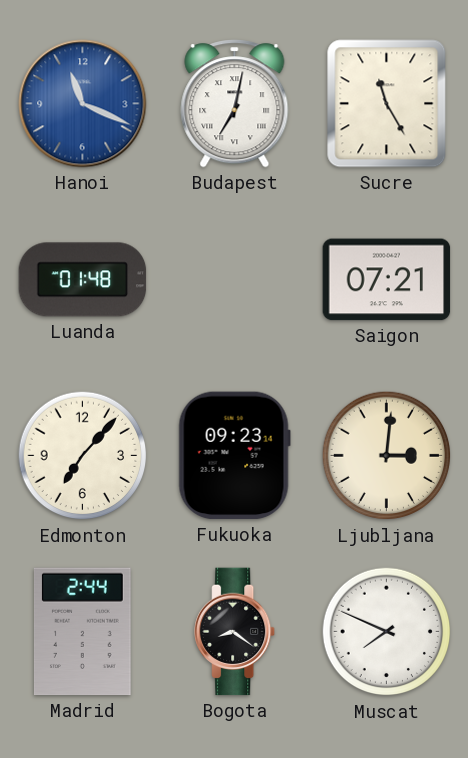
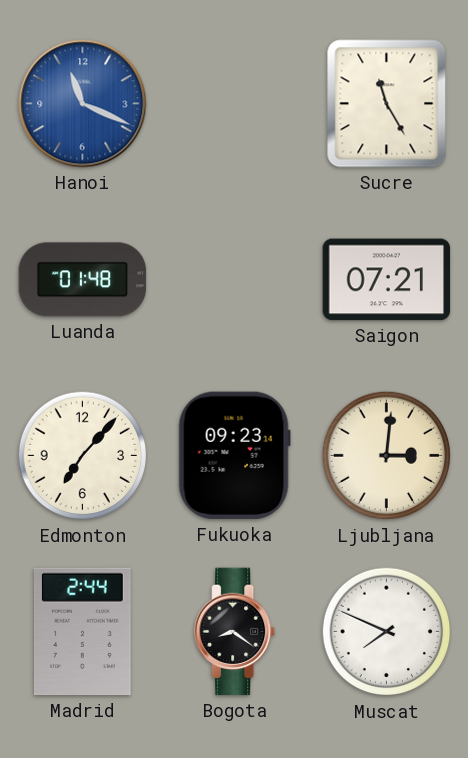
Budapest: 7:02 -> none
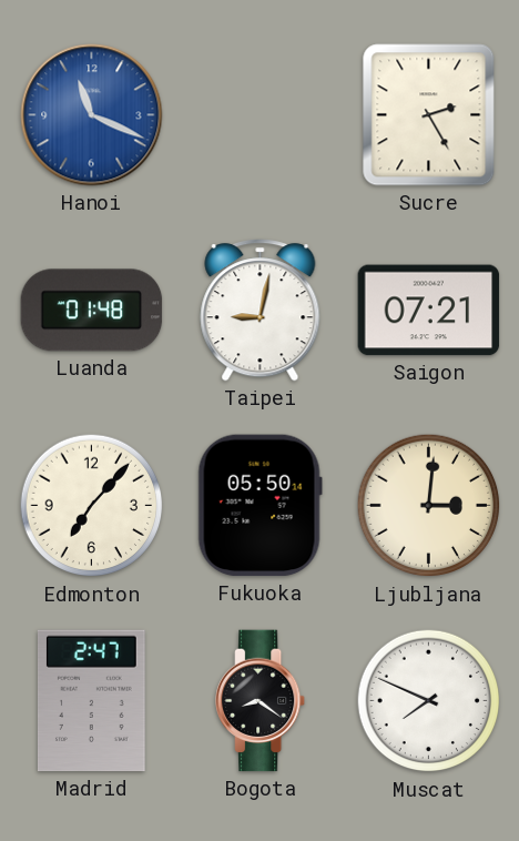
Sucre: 11:25 -> 2:25
Taipei: none -> 9:02
Fukuoka: 09:23 -> 05:50
Madrid: 2:44 -> 2:47
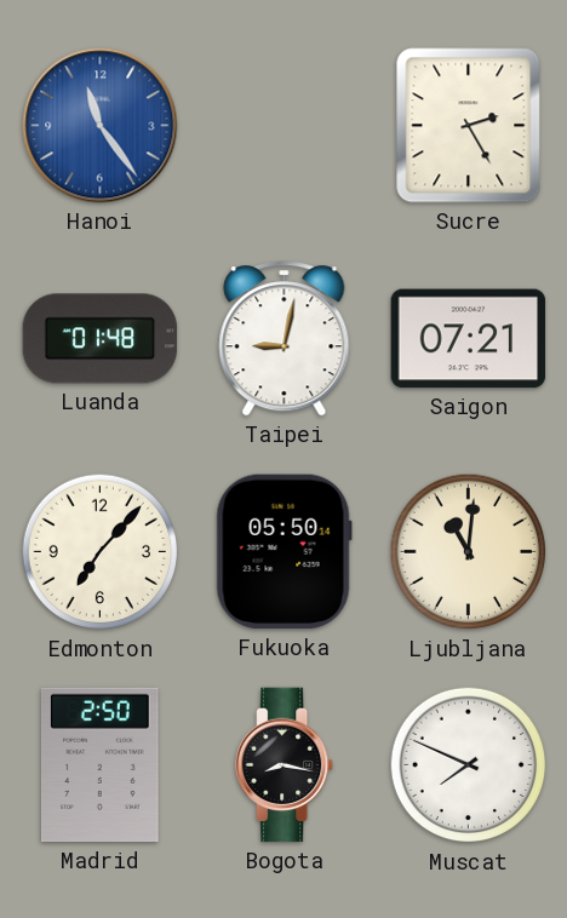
Hanoi: 11:19 -> 11:24
Ljubljana: 3:01 -> 11:01
Madrid: 2:47 -> 2:50
Bogota: 8:21 -> 8:17
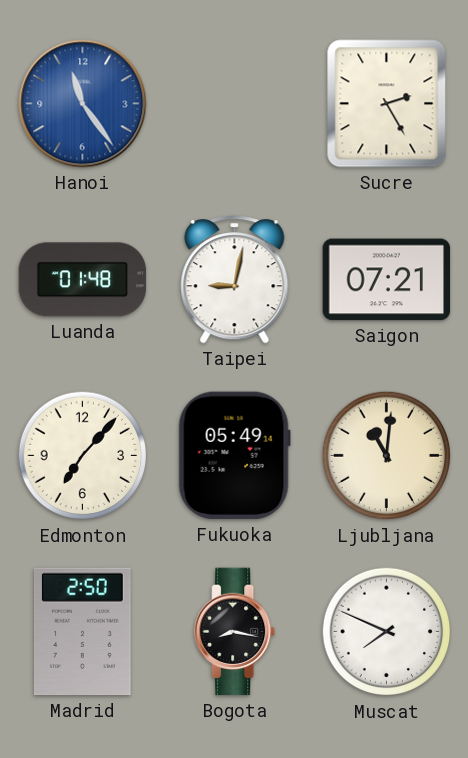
Fukuoka: 05:50 -> 05:49
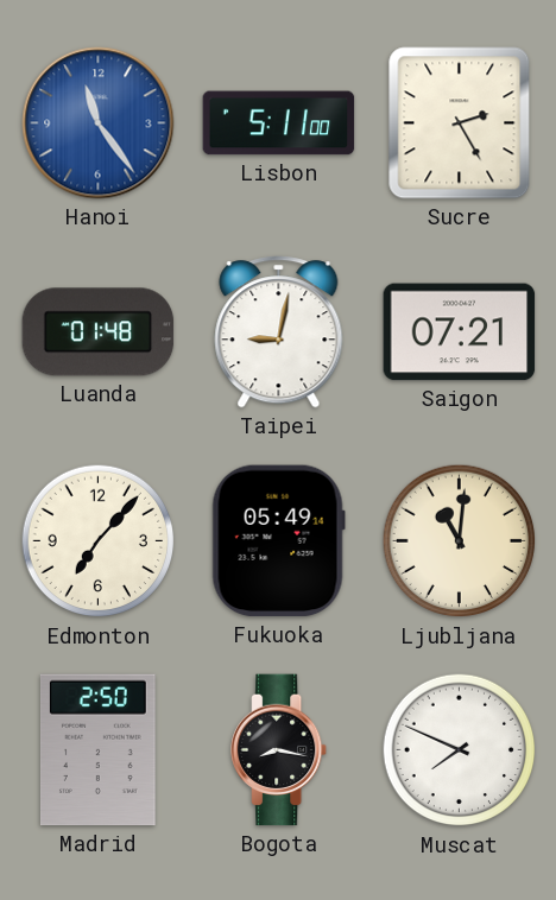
Lisbon: none -> 5:11
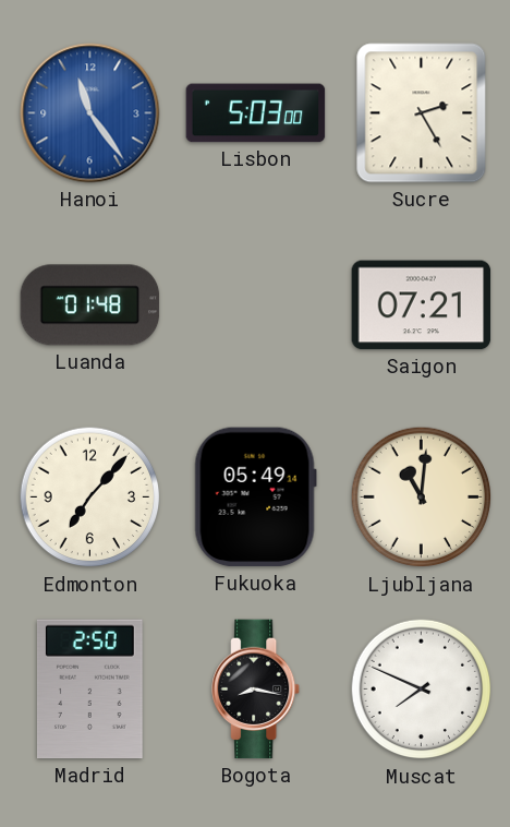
Lisbon: 5:11 -> 5:03
Taipei: 9:02 -> none
